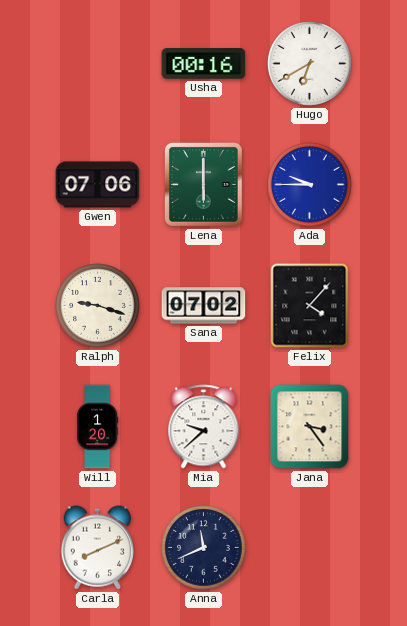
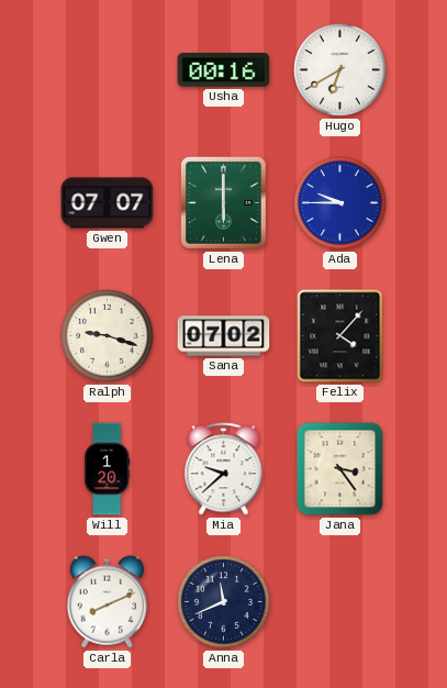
Gwen: 07:06 -> 07:07
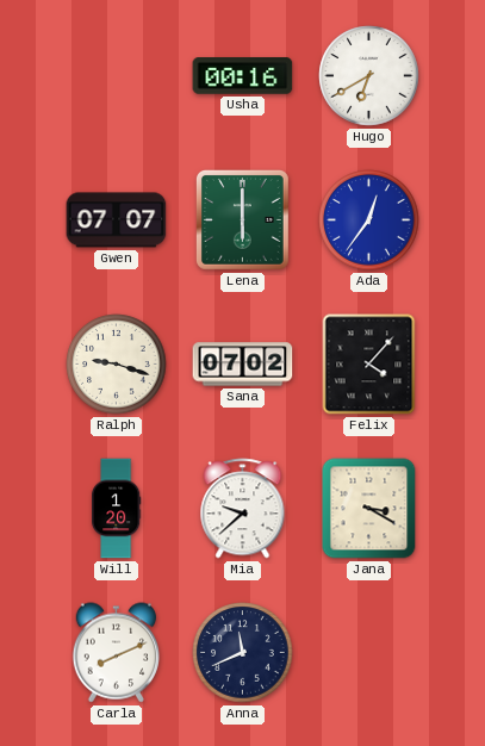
Ada: 9:45 -> 12:36
Jana: 3:24 -> 3:20
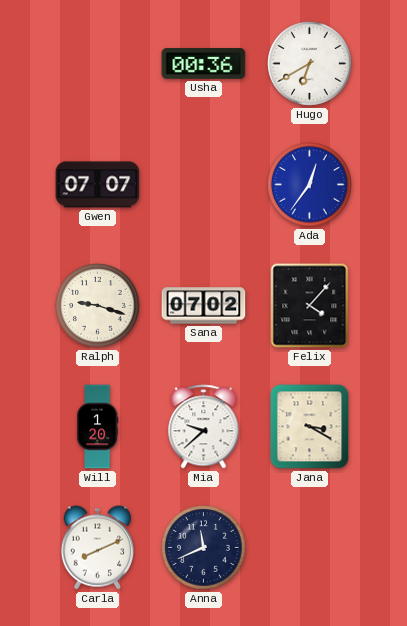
Usha: 00:16 -> 00:36
Lena: 6:00 -> none
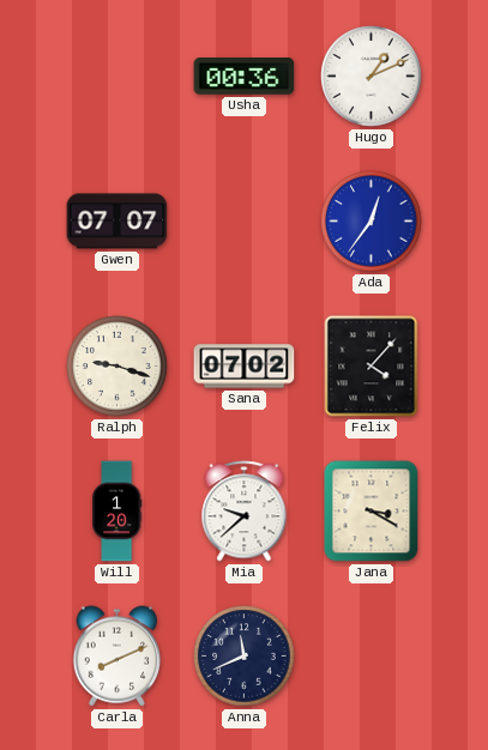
Hugo: 6:40 -> 1:11
